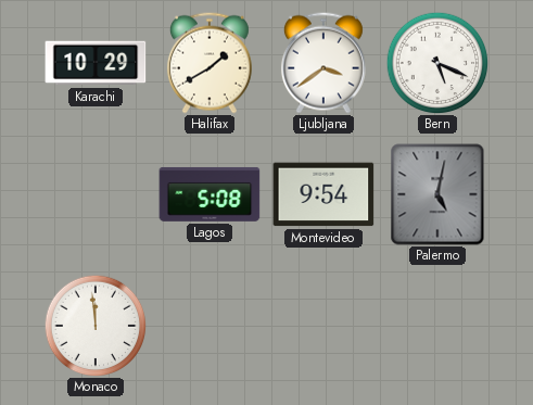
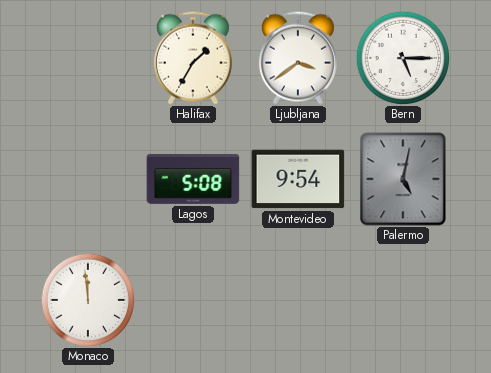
Karachi: 10:29 -> none
Halifax: 1:40 -> 1:35
Bern: 5:19 -> 5:15
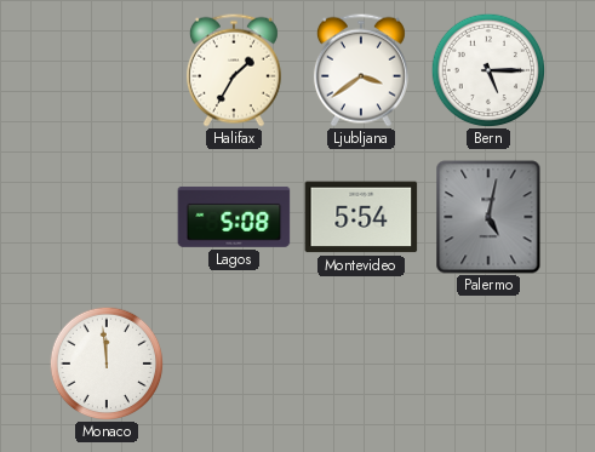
Montevideo: 9:54 -> 5:54
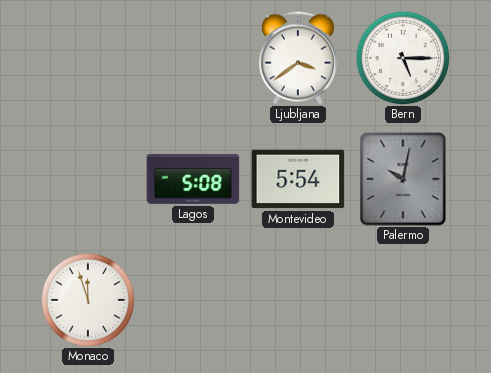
Halifax: 1:35 -> none
Palermo: 5:02 -> 10:02
Monaco: 11:59 -> 11:57
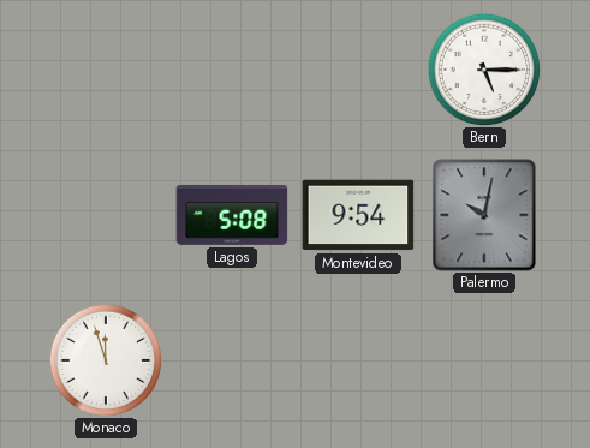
Ljubljana: 3:39 -> none
Montevideo: 5:54 -> 9:54
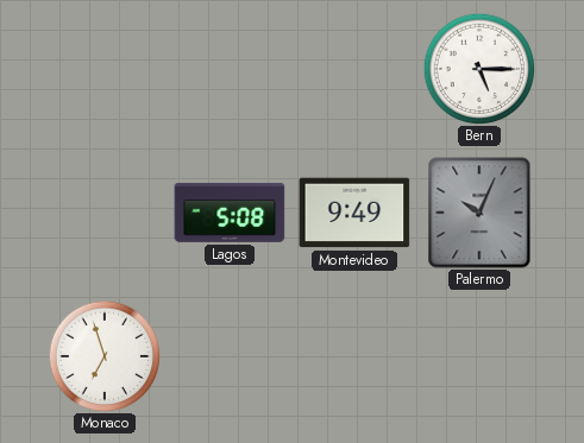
Montevideo: 9:54 -> 9:49
Palermo: 10:02 -> 10:04
Monaco: 11:57 -> 6:57
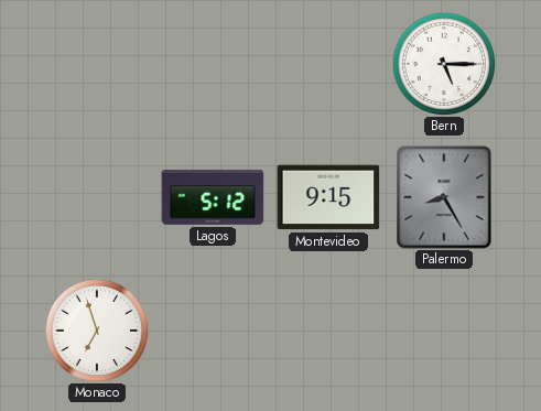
Lagos: 5:08 -> 5:12
Montevideo: 9:49 -> 9:15
Palermo: 10:04 -> 8:25
